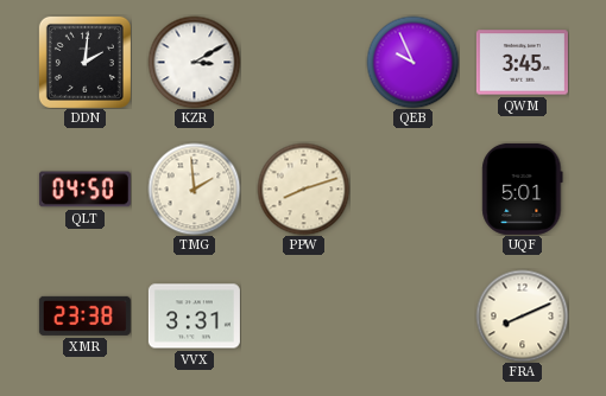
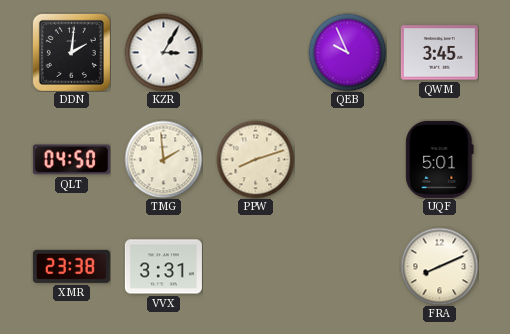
KZR: 3:10 -> 3:05
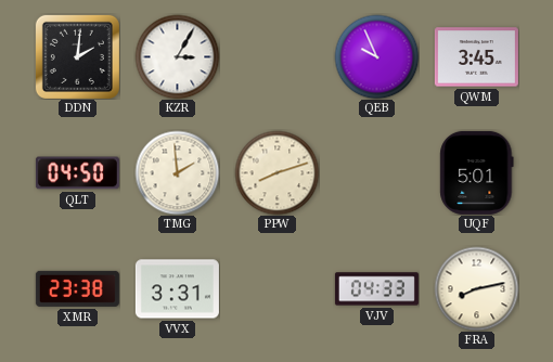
VJV: none -> 04:33
FRA: 8:11 -> 8:13
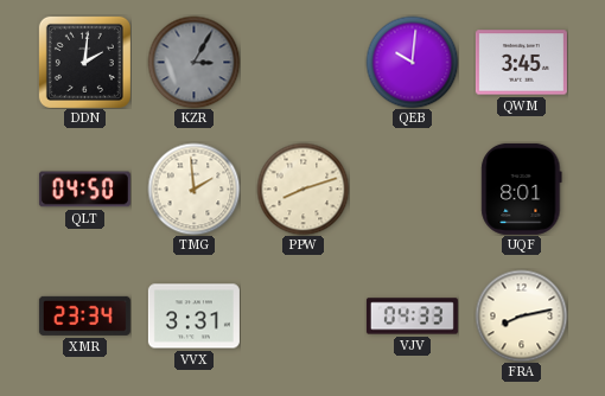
KZR dial: white -> grey
QEB: 9:56 -> 10:01
UQF: 5:01 -> 8:01
XMR: 23:38 -> 23:34
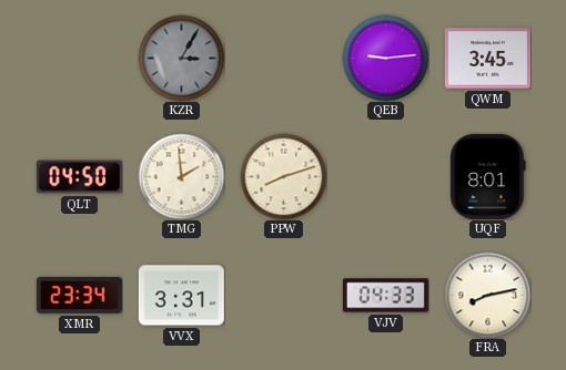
DDN: 2:01 -> none
QEB: 10:01 -> 9:14
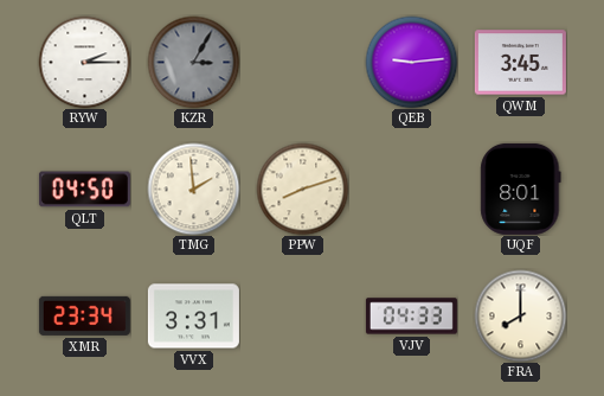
RYW: none -> 2:15
FRA: 8:13 -> 8:00
